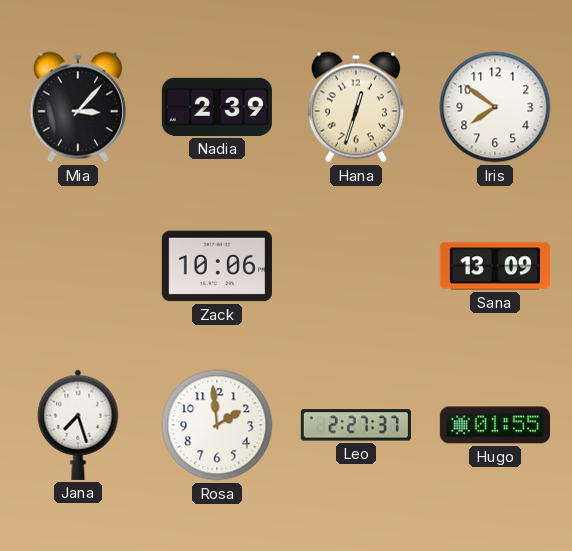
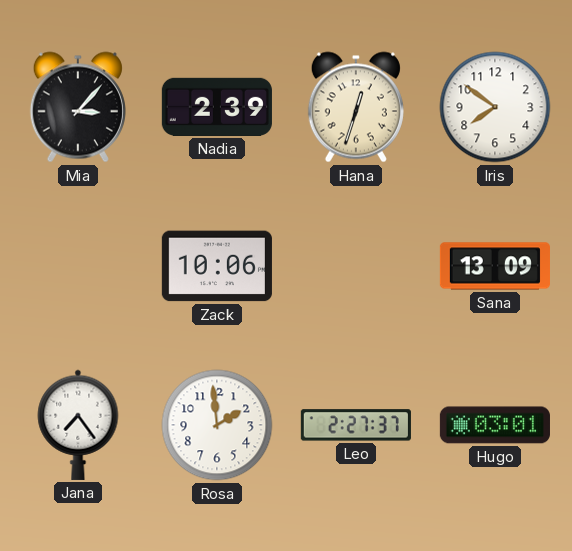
Jana: 7:27 -> 7:24
Hugo: 01:55 -> 03:01
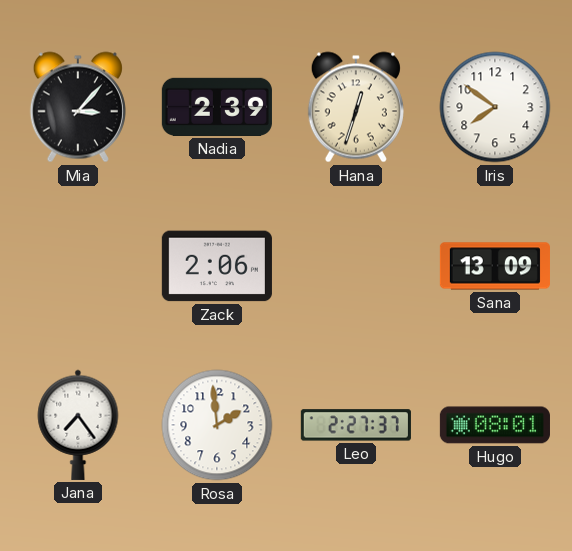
Zack: 10:06 -> 2:06
Hugo: 03:01 -> 08:01
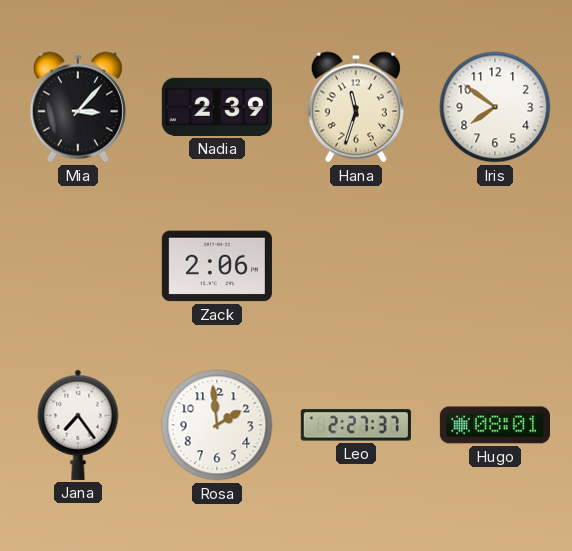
Hana: 12:33 -> 11:33
Sana: 13:09 -> none
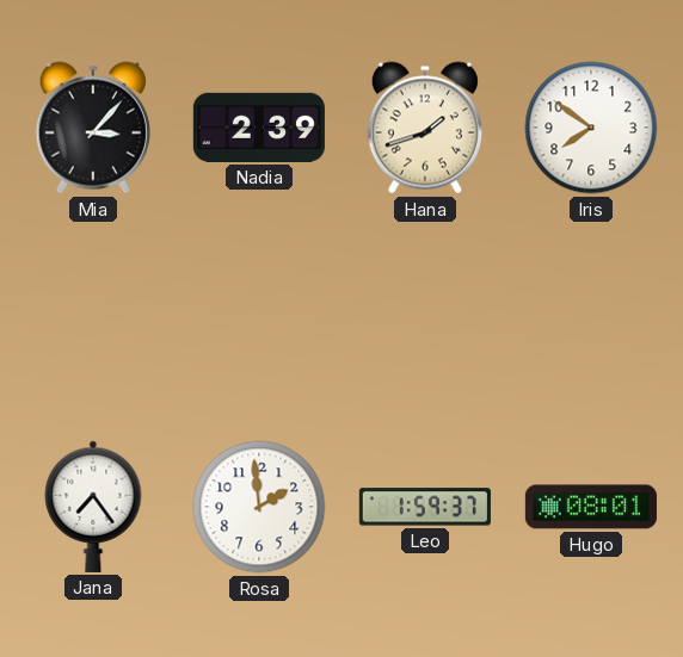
Hana: 11:33 -> 1:42
Zack: 2:06 -> none
Leo: 2:27 -> 1:59
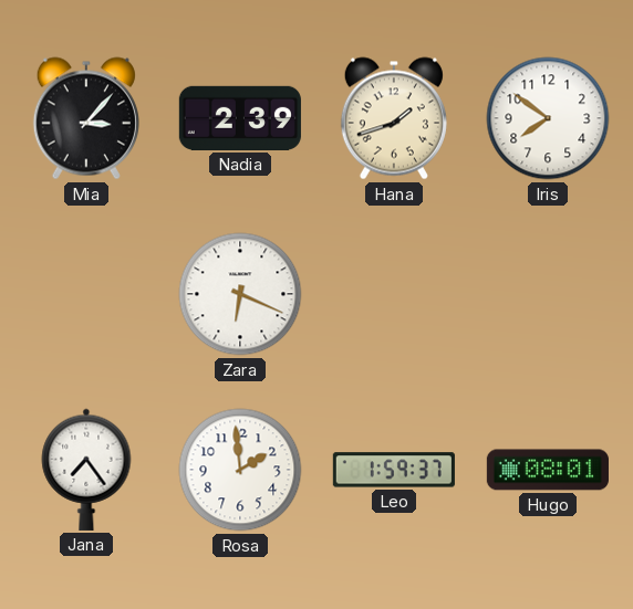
Zara: none -> 6:19
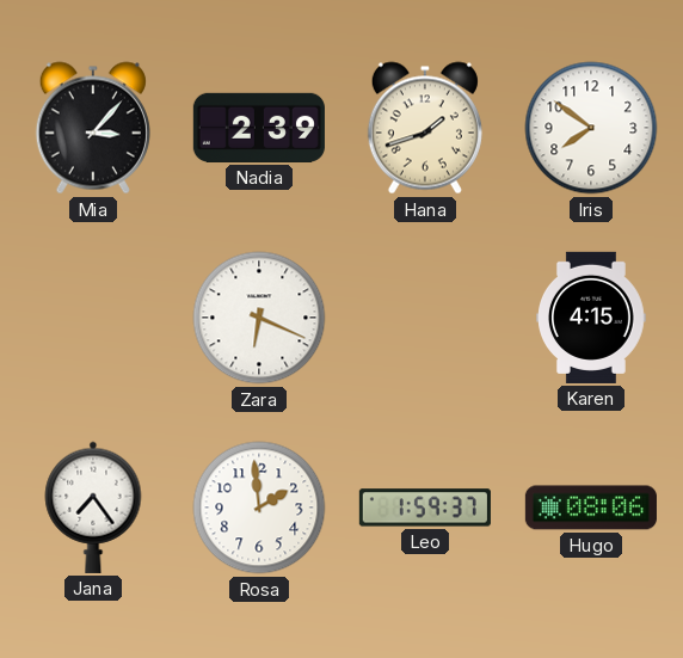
Karen: none -> 4:15
Hugo: 08:01 -> 08:06
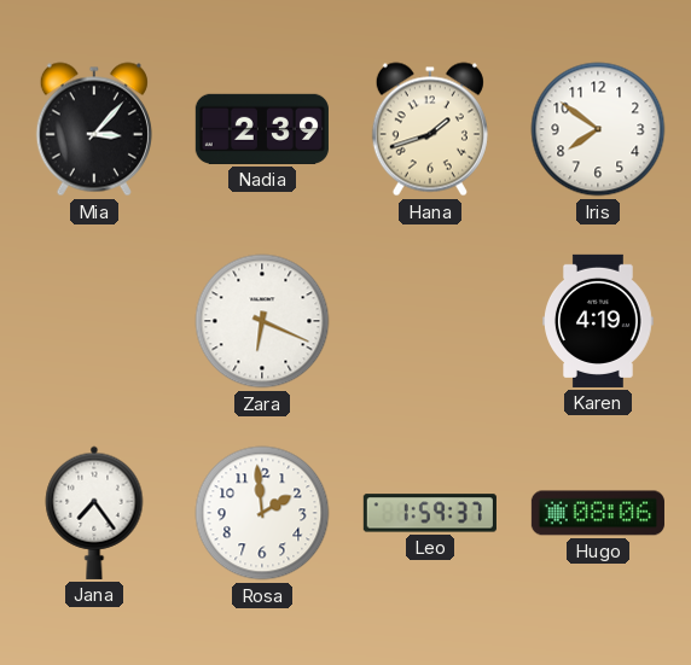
Karen: 4:15 -> 4:19
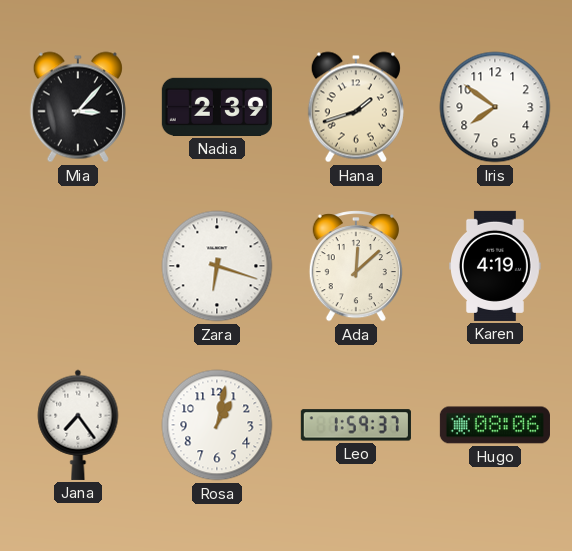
Zara: 6:19 -> 6:18
Ada: none -> 12:08
Rosa: 1:59 -> 1:02
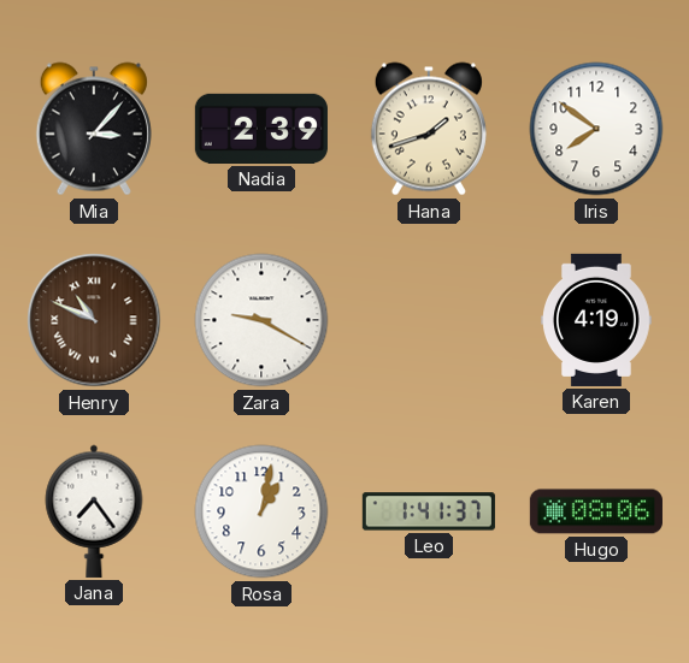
Henry: none -> 10:49
Zara: 6:18 -> 9:20
Ada: 12:08 -> none
Leo: 1:59 -> 1:41
